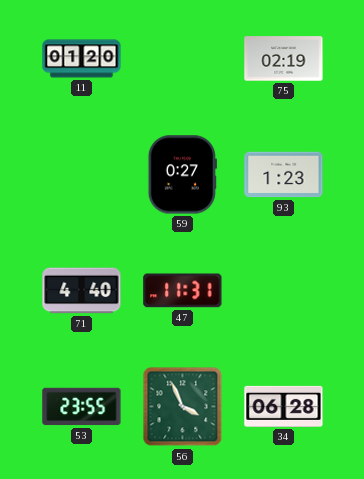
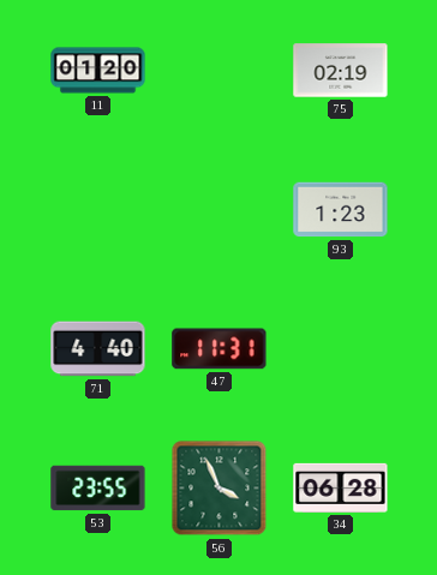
59: 0:27 -> none
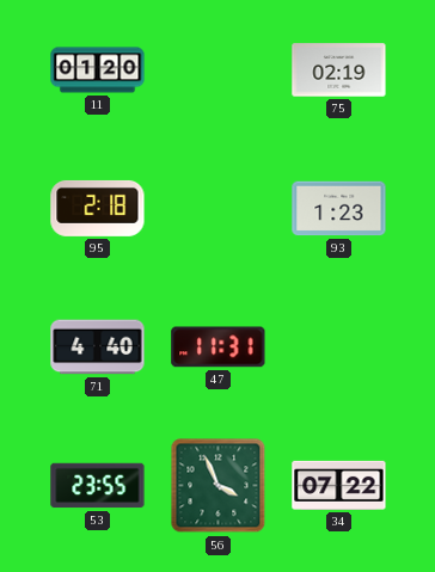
95: none -> 2:18
34: 06:28 -> 07:22
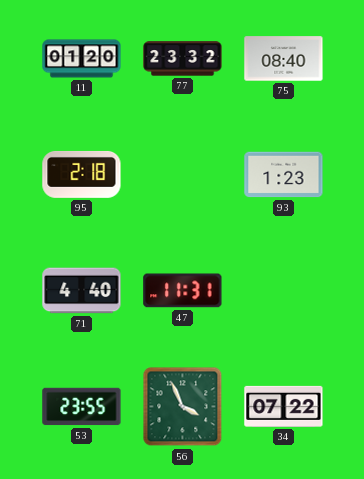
77: none -> 23:32
75: 02:19 -> 08:40
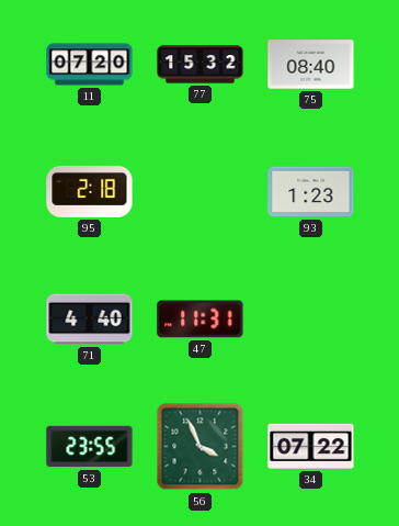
11: 01:20 -> 07:20
77: 23:32 -> 15:32
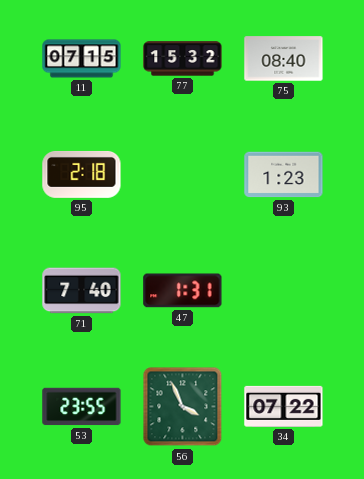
11: 07:20 -> 07:15
71: 4:40 -> 7:40
47: 11:31 -> 1:31
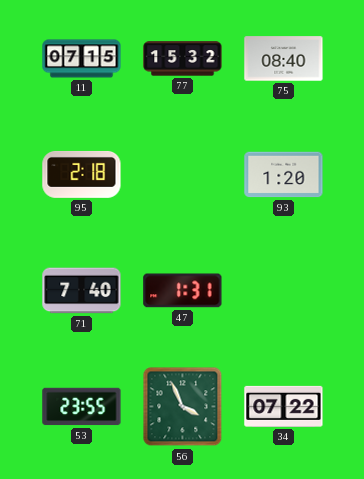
93: 1:23 -> 1:20
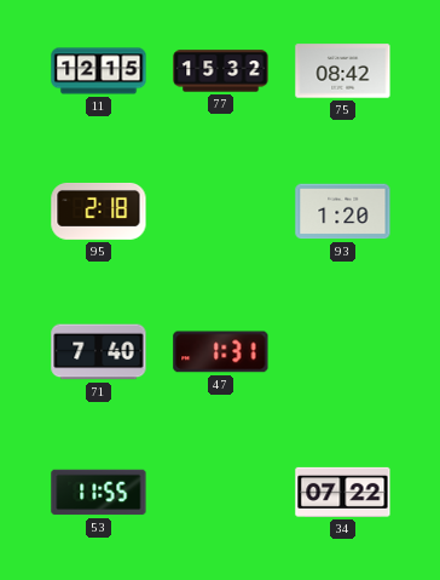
11: 07:15 -> 12:15
75: 08:40 -> 08:42
53: 23:55 -> 11:55
56: 3:56 -> none
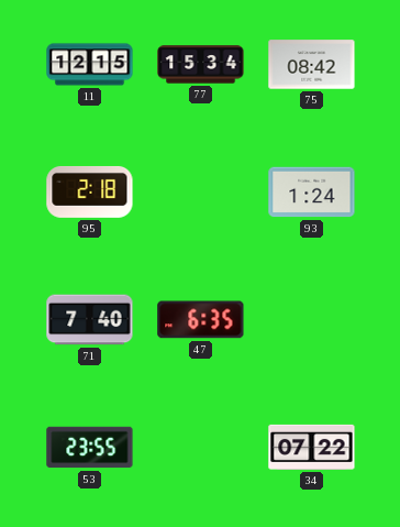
77: 15:32 -> 15:34
93: 1:20 -> 1:24
47: 1:31 -> 6:35
53: 11:55 -> 23:55
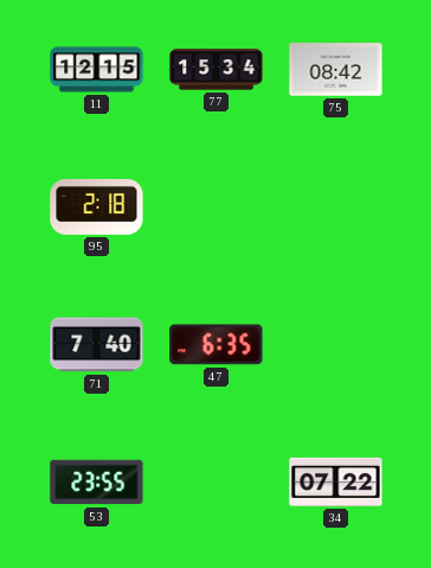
93: 1:24 -> none
